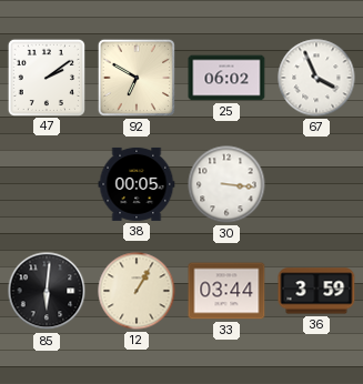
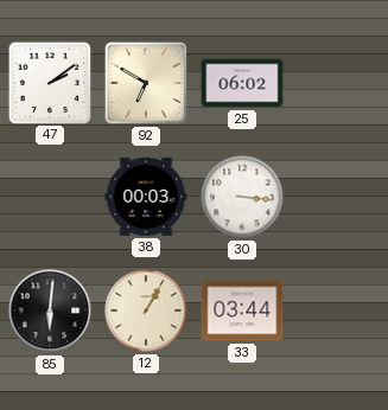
67: 3:56 -> none
38: 00:05 -> 00:03
36: 3:59 -> none
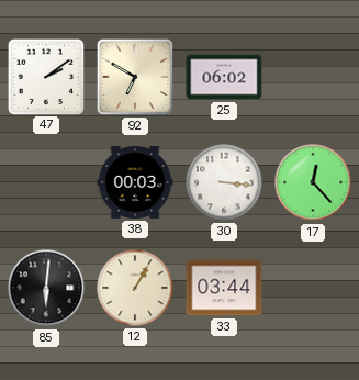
17: none -> 12:23
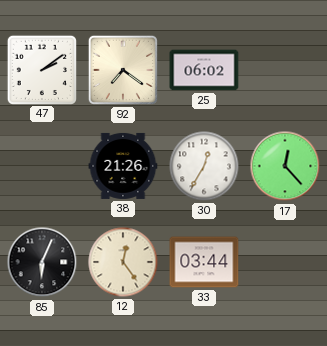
92: 6:50 -> 7:21
38: 00:03 -> 21:26
30: 3:16 -> 12:35
85: 6:01 -> 6:04
12: 1:05 -> 12:24
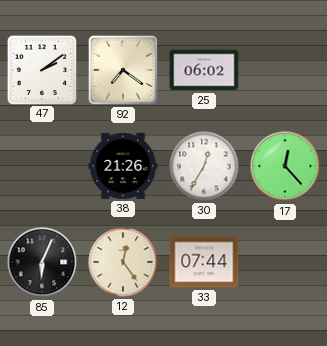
33: 03:44 -> 07:44
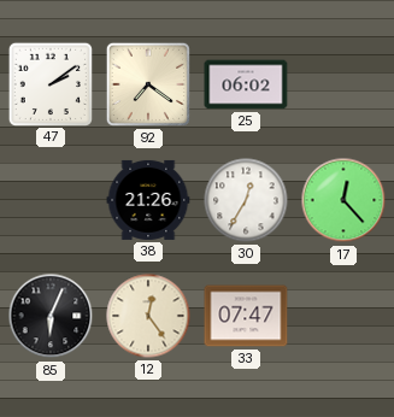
33: 07:44 -> 07:47
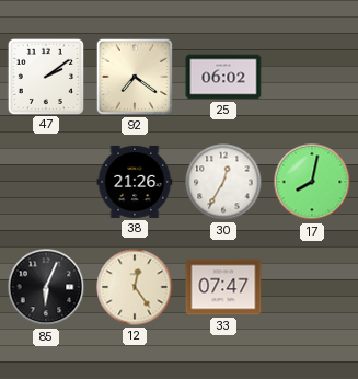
17: 12:23 -> 8:02
